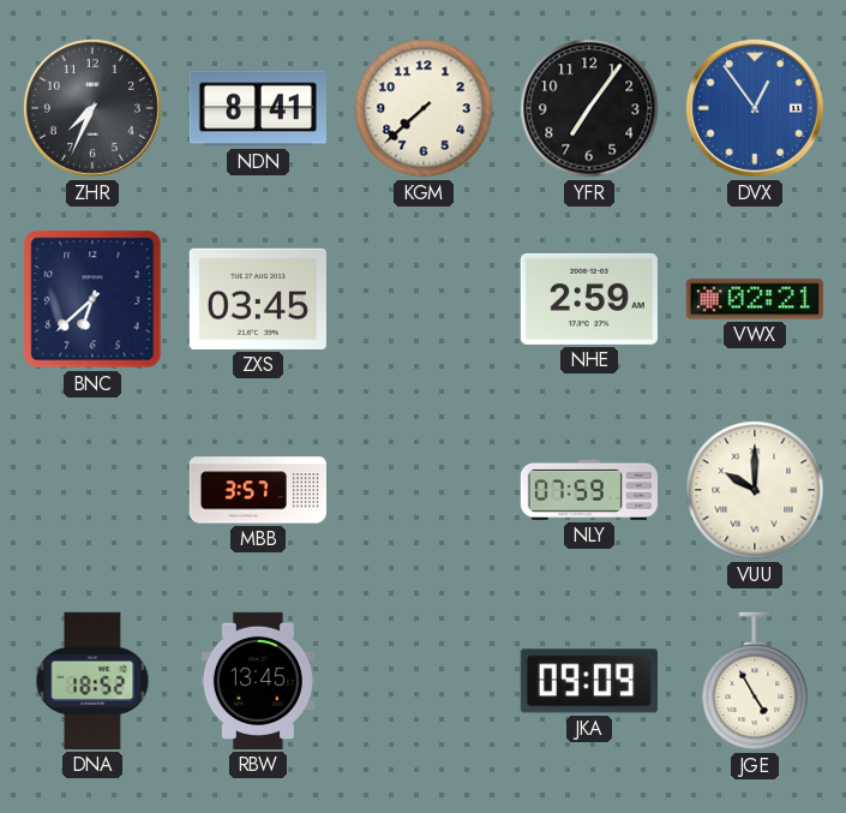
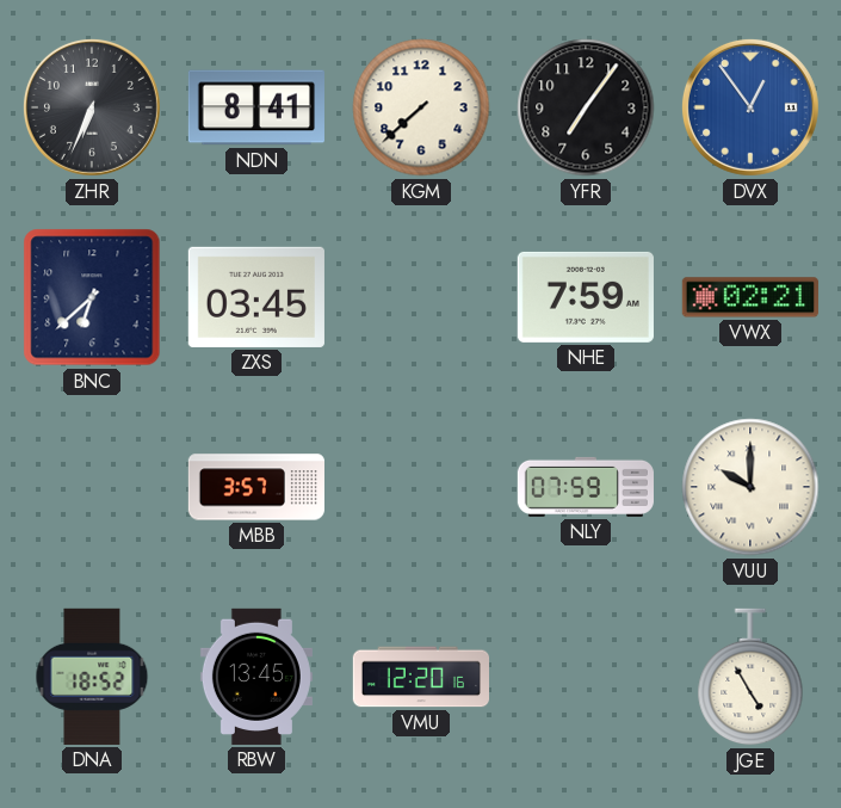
ZHR: 7:34 -> 6:34
NHE: 2:59 -> 7:59
VMU: none -> 12:20
JKA: 09:09 -> none
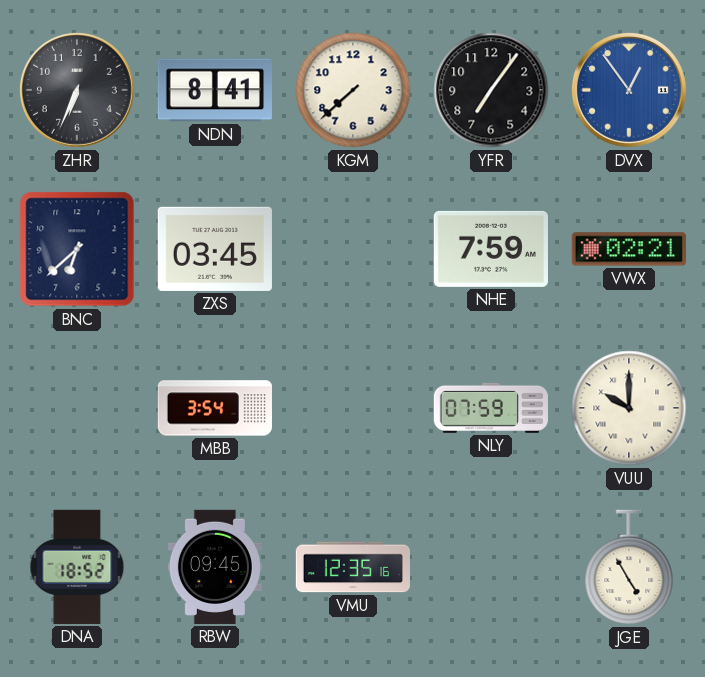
MBB: 3:57 -> 3:54
RBW: 13:45 -> 09:45
VMU: 12:20 -> 12:35
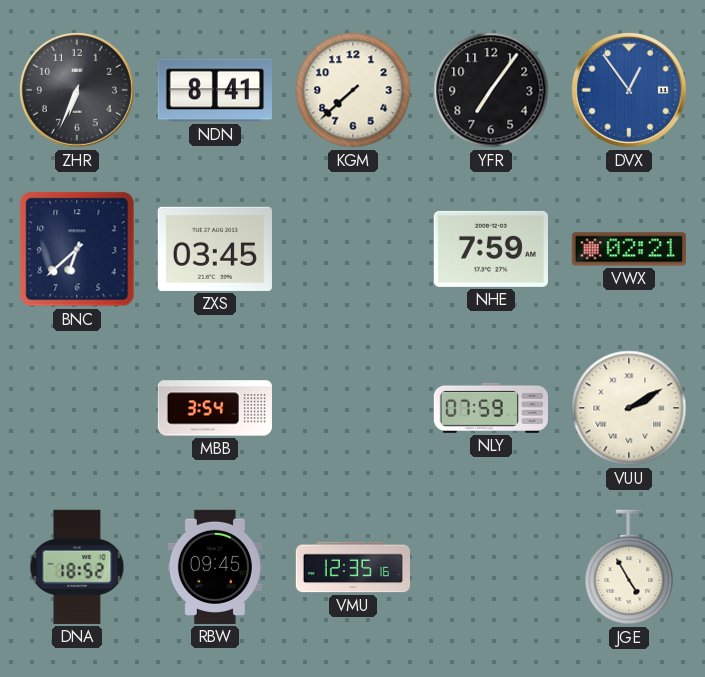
VUU: 10:00 -> 2:10
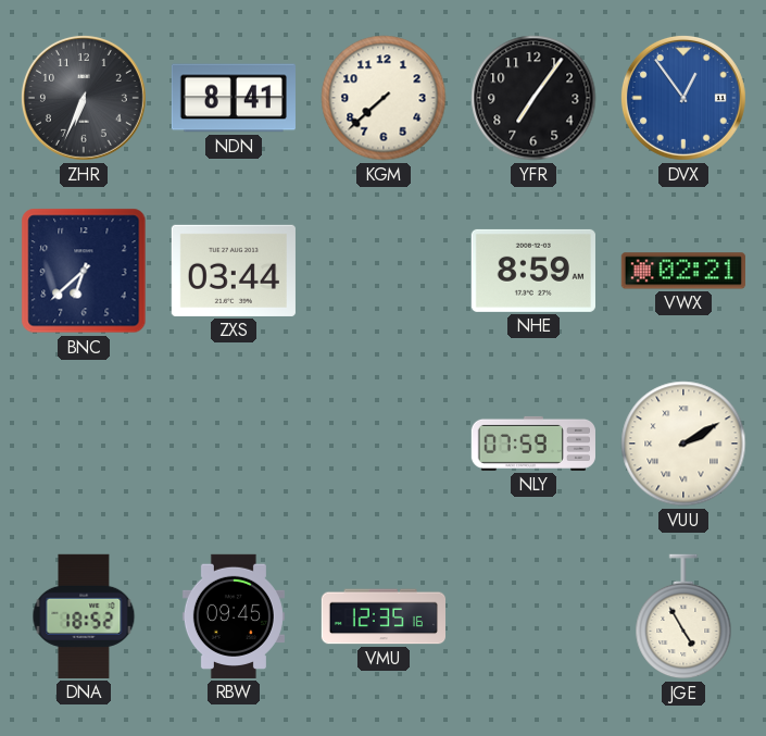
ZXS: 03:45 -> 03:44
NHE: 7:59 -> 8:59
MBB: 3:54 -> none
